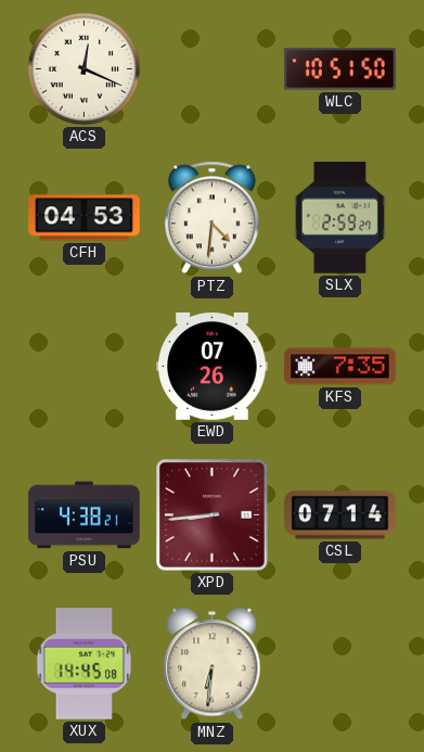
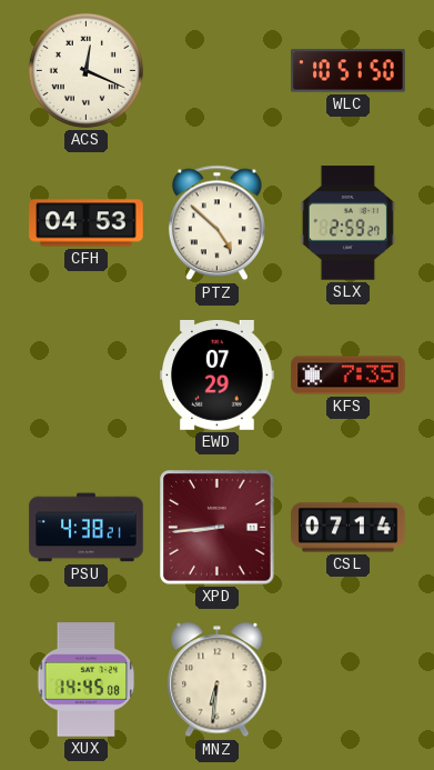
PTZ: 4:31 -> 4:52
EWD: 07:26 -> 07:29
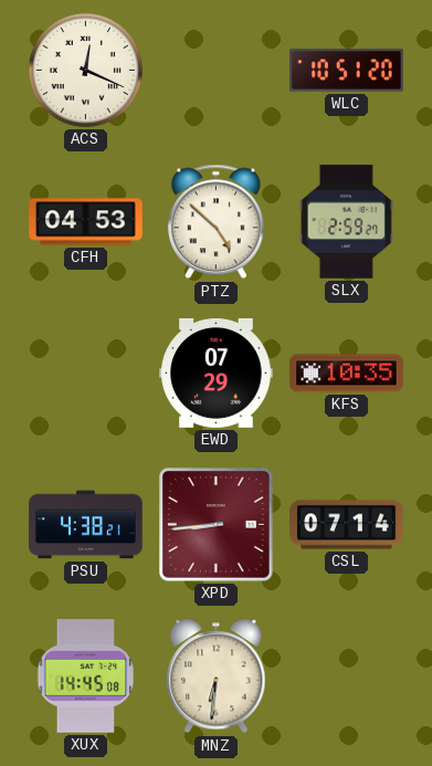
WLC: 10:51:50 -> 10:51:20
KFS: 7:35 -> 10:35
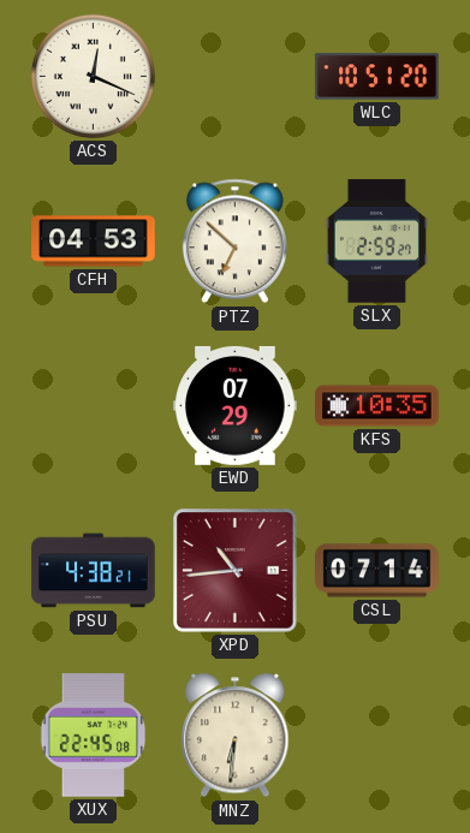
PTZ: 4:52 -> 6:52
XPD: 8:44 -> 10:44
XUX: 14:45 -> 22:45
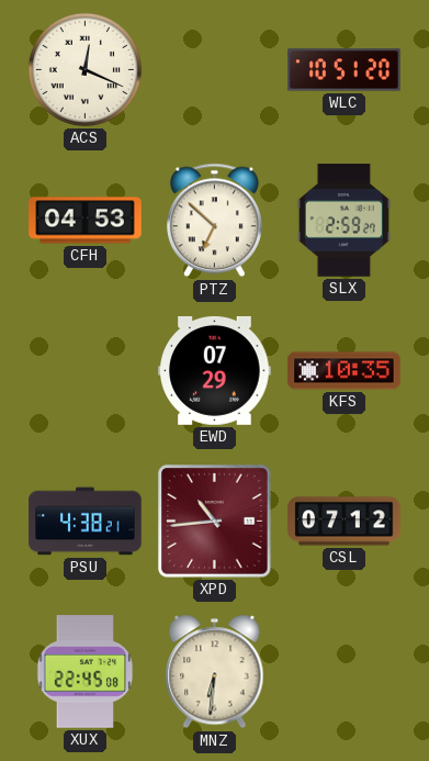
CSL: 07:14 -> 07:12
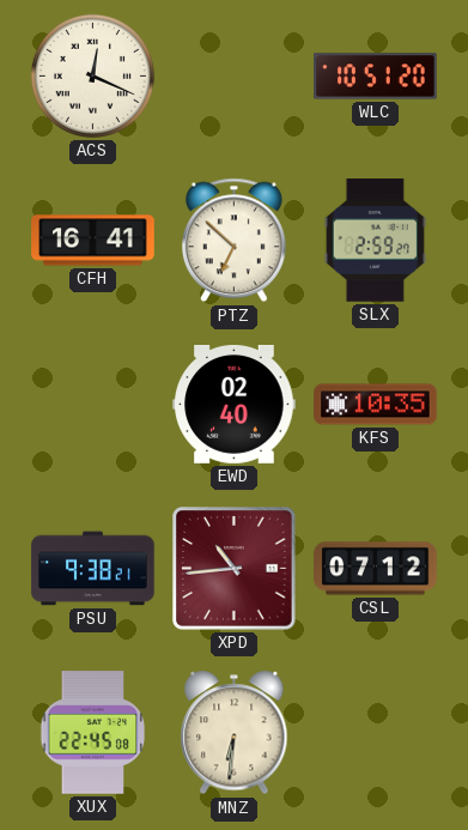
CFH: 04:53 -> 16:41
EWD: 07:29 -> 02:40
PSU: 4:38 -> 9:38
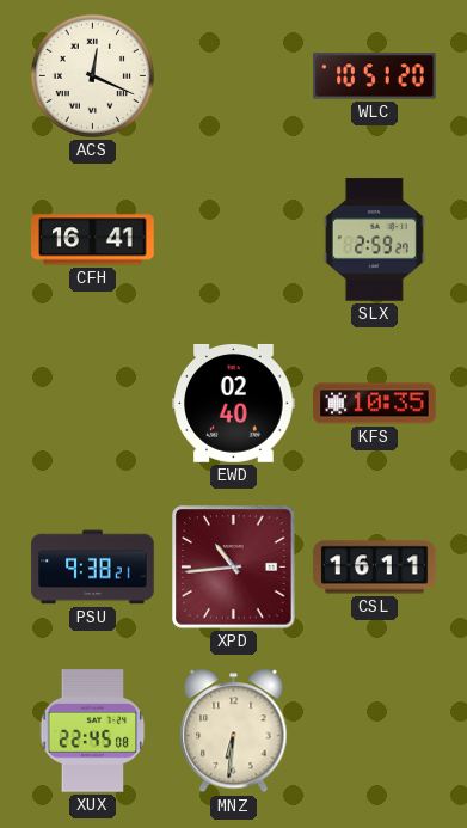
PTZ: 6:52 -> none
CSL: 07:12 -> 16:11
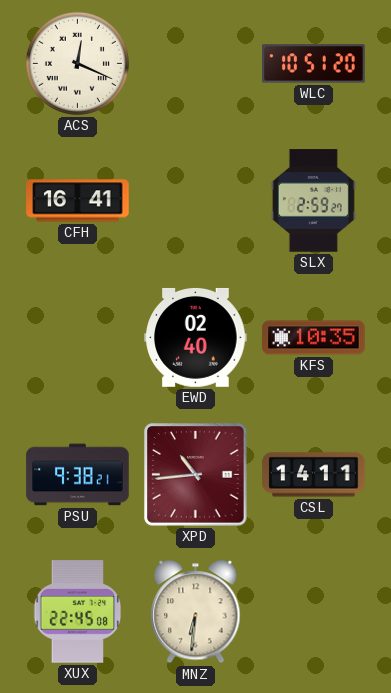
CSL: 16:11 -> 14:11
